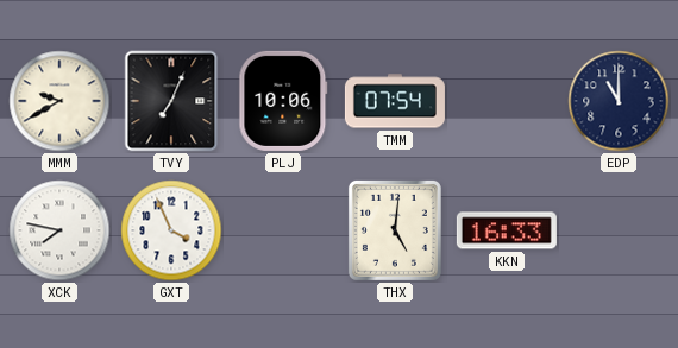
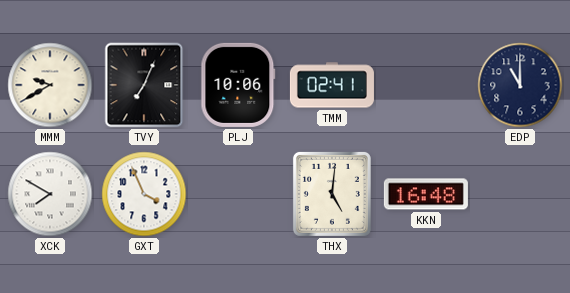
TMM: 07:54 -> 02:41
XCK: 7:47 -> 7:50
KKN: 16:33 -> 16:48
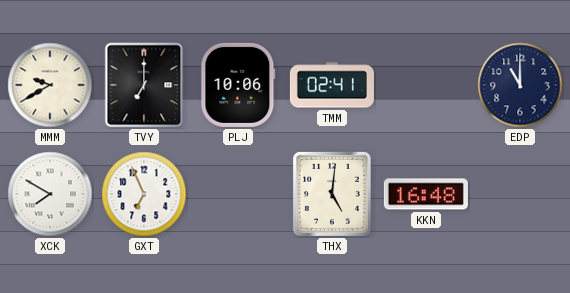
TVY: 7:04 -> 7:00
GXT: 3:56 -> 6:56
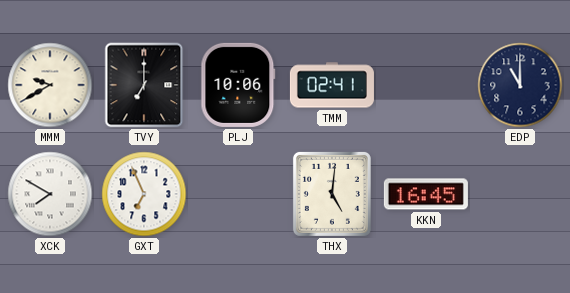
KKN: 16:48 -> 16:45
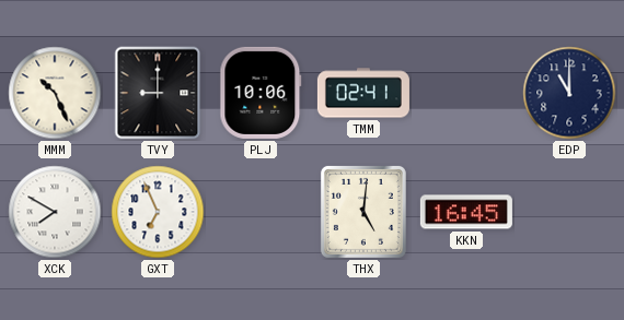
MMM: 9:40 -> 10:26
TVY: 7:00 -> 9:00
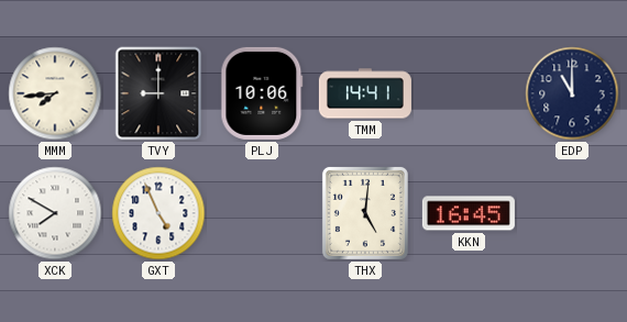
MMM: 10:26 -> 7:44
TMM: 02:41 -> 14:41
GXT: 6:56 -> 4:56
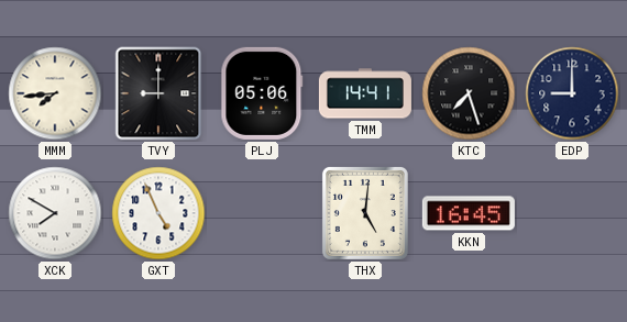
PLJ: 10:06 -> 05:06
KTC: none -> 7:27
EDP: 11:00 -> 9:00
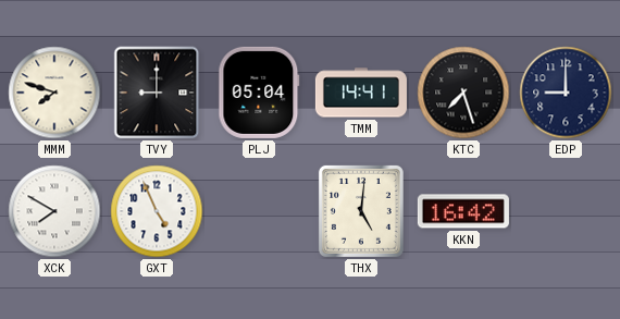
MMM: 7:44 -> 7:48
PLJ: 05:06 -> 05:04
KKN: 16:45 -> 16:42
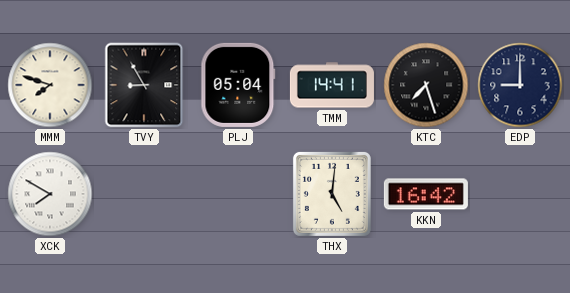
TVY: 9:00 -> 8:55
GXT: 4:56 -> none
